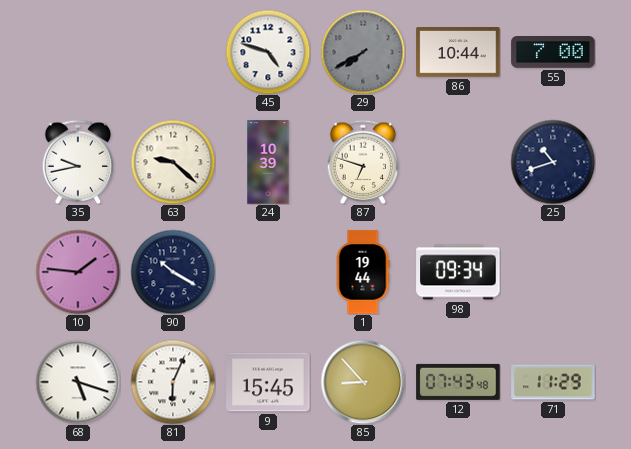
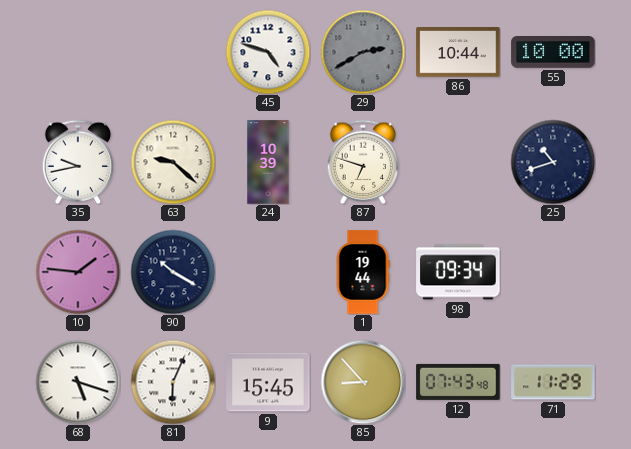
29: 7:40 -> 2:40
55: 7:00 -> 10:00
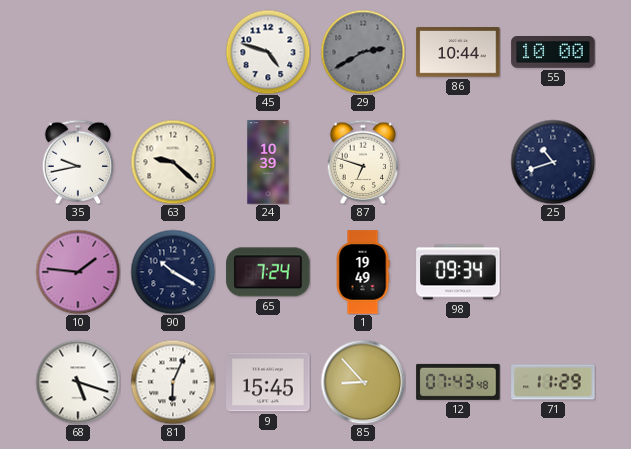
65: none -> 7:24
1: 19:44 -> 19:49
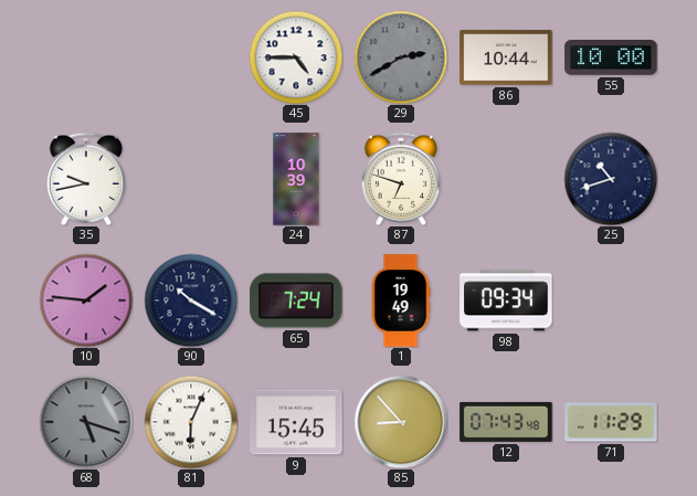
45: 4:48 -> 4:45
63: 9:22 -> none
68 dial: white -> grey
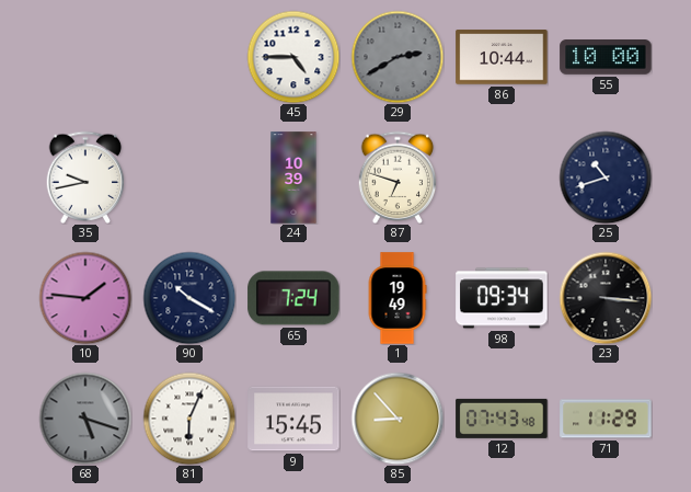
23: none -> 3:16
